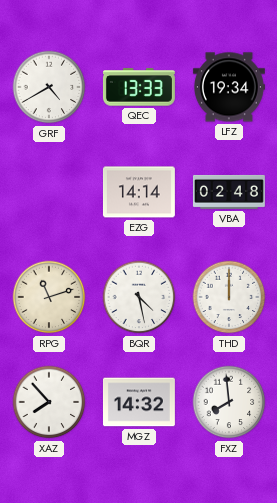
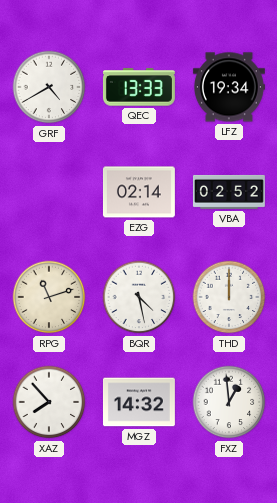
EZG: 14:14 -> 02:14
VBA: 02:48 -> 02:52
FXZ: 7:59 -> 12:59
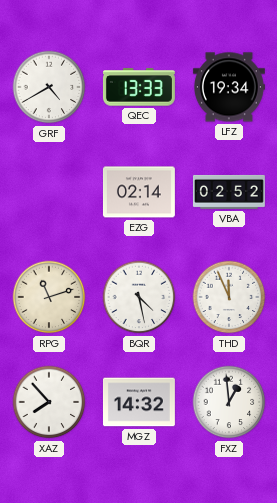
THD: 12:00 -> 11:56
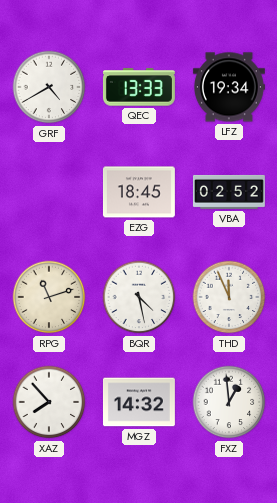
EZG: 02:14 -> 18:45
